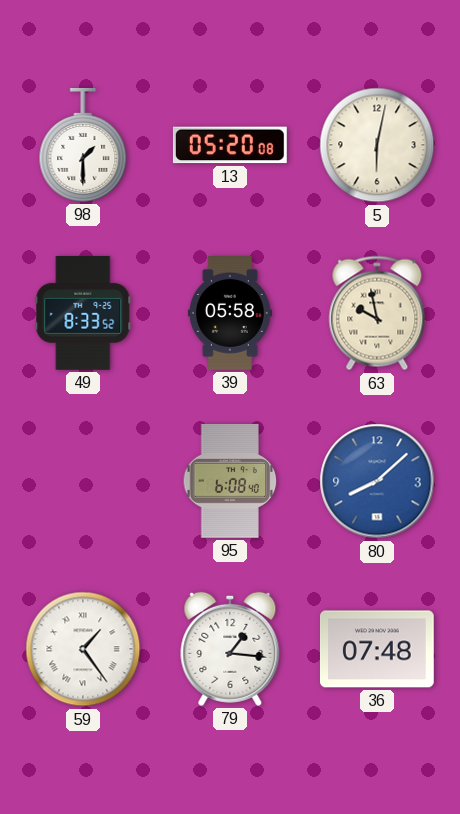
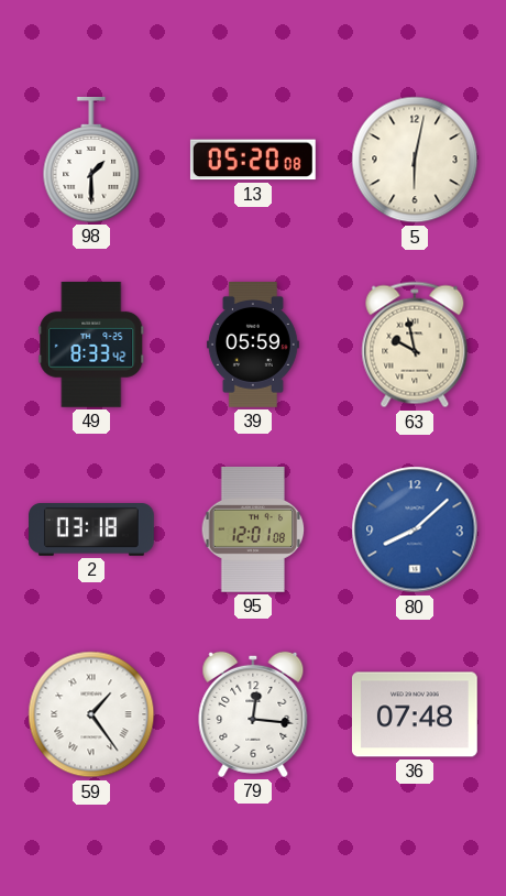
49: 8:33:52 -> 8:33:42
39: 05:58 -> 05:59
2: none -> 03:18
95: 6:08 -> 12:01
79: 1:16 -> 12:16
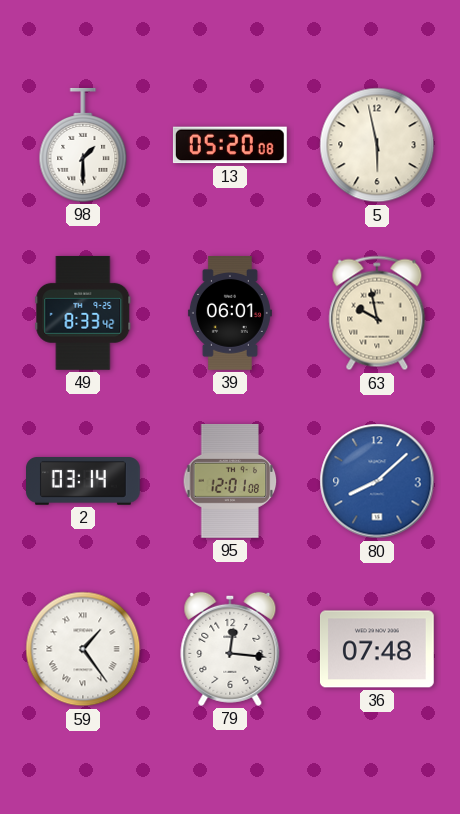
5: 6:02 -> 5:58
39: 05:59 -> 06:01
2: 03:18 -> 03:14
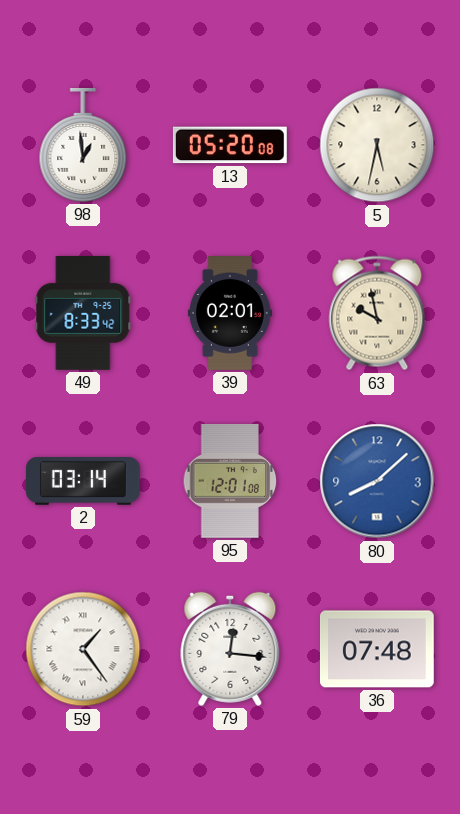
98: 1:30 -> 12:59
5: 5:58 -> 5:32
39: 06:01 -> 02:01
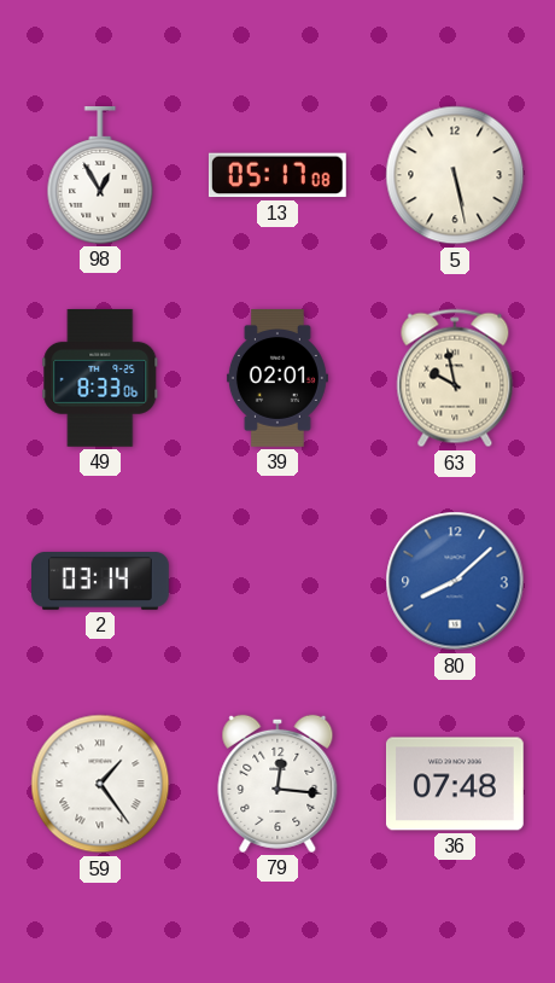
98: 12:59 -> 12:55
13: 05:20 -> 05:17
5: 5:32 -> 5:28
49: 8:33:42 -> 8:33:06
95: 12:01 -> none
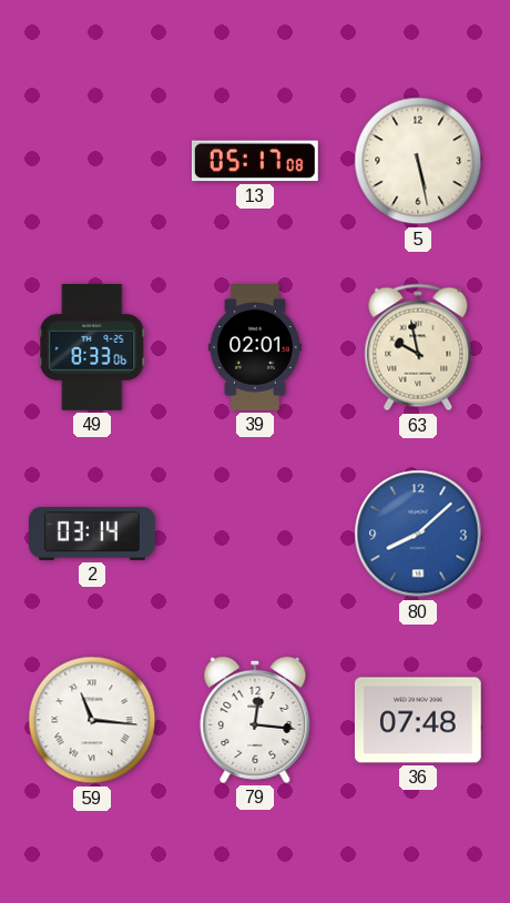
98: 12:55 -> none
59: 1:24 -> 11:16
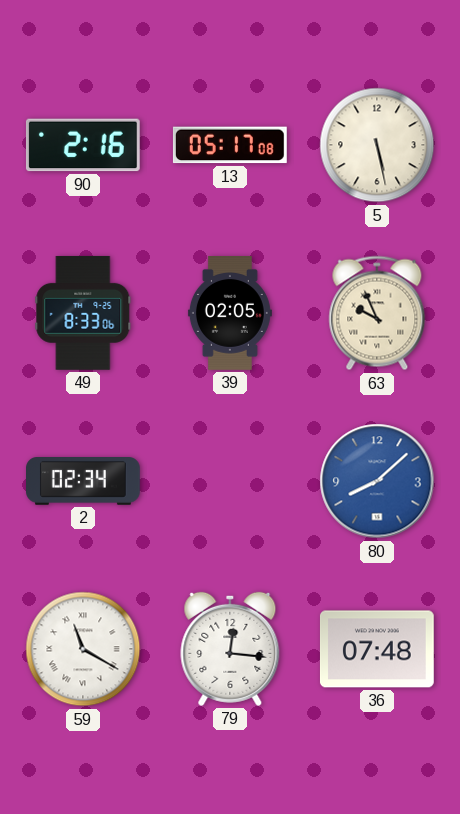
90: none -> 2:16
39: 02:01 -> 02:05
63: 9:58 -> 9:56
2: 03:14 -> 02:34
59: 11:16 -> 11:20
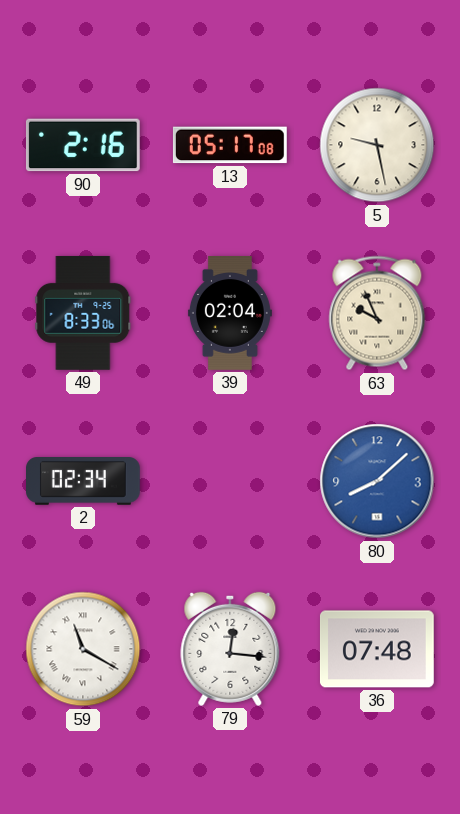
5: 5:28 -> 9:28
39: 02:05 -> 02:04
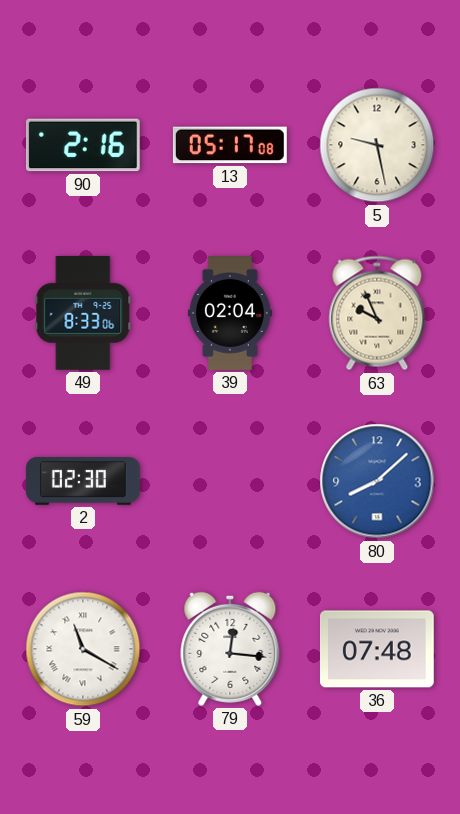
2: 02:34 -> 02:30
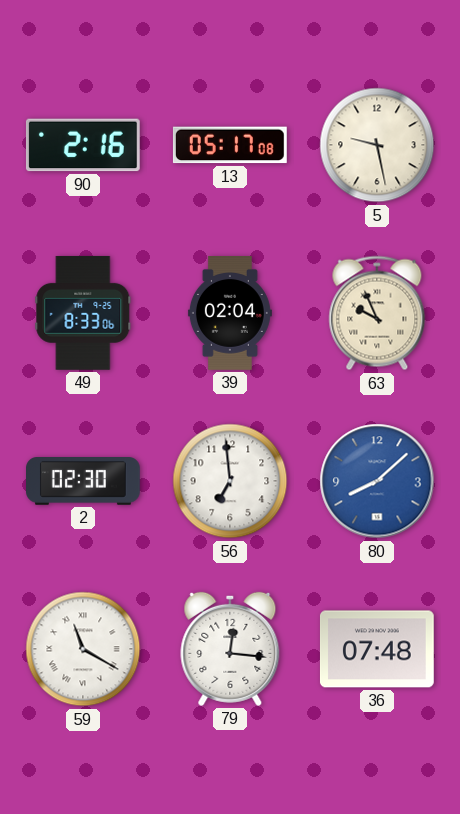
56: none -> 6:59
